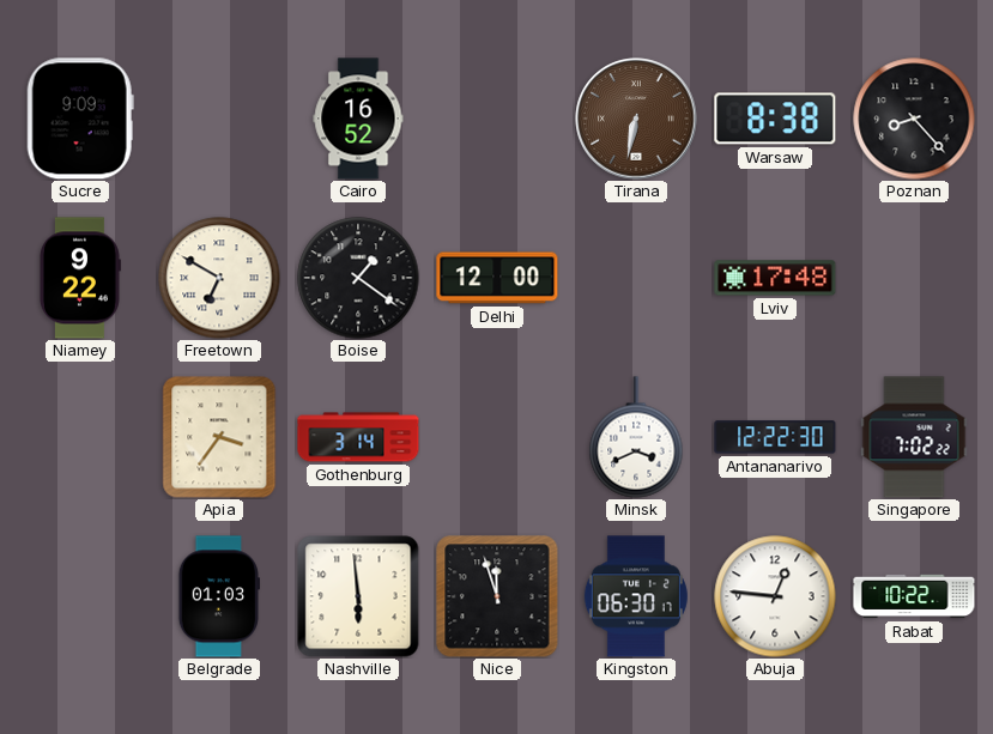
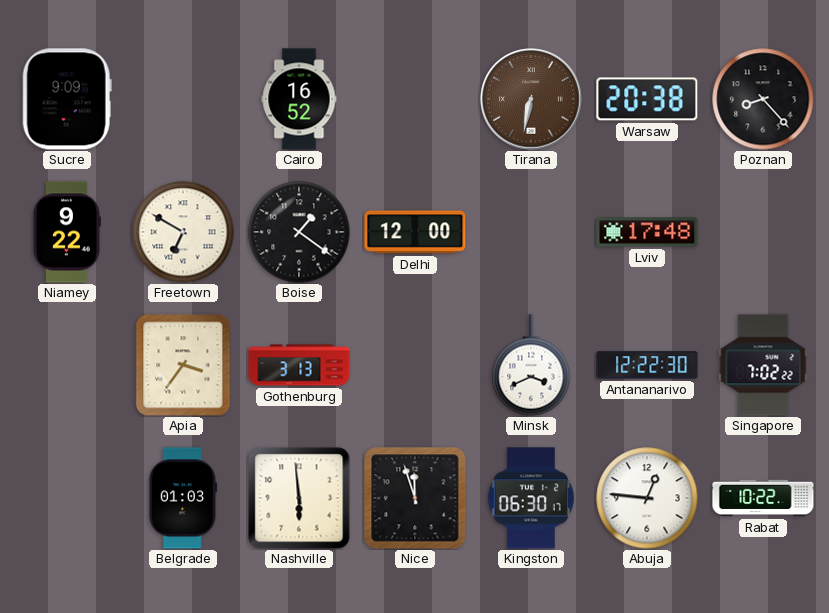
Warsaw: 8:38 -> 20:38
Gothenburg: 3:14 -> 3:13
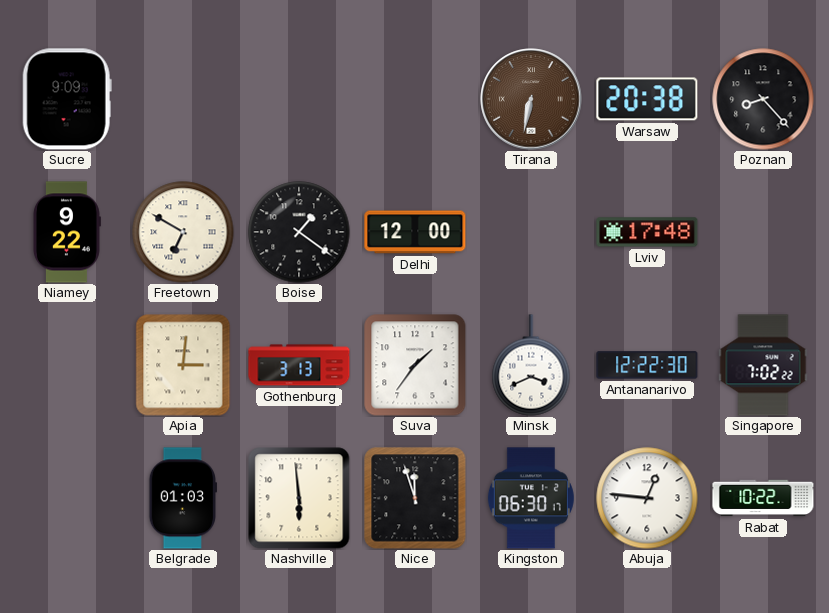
Cairo: 16:52 -> none
Apia: 3:36 -> 3:01
Suva: none -> 1:36
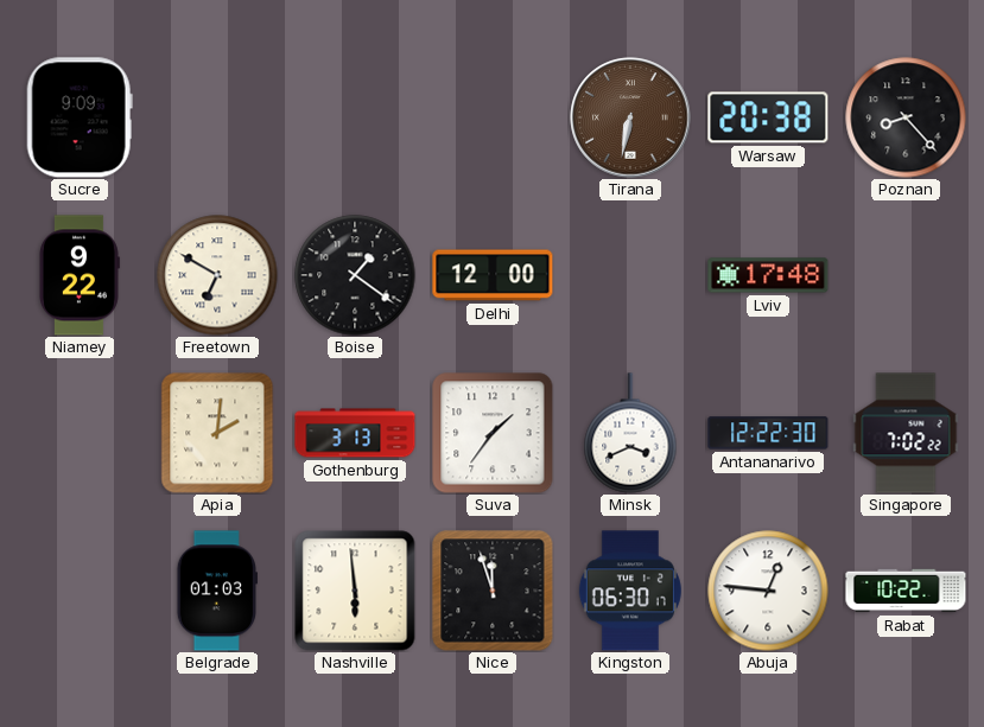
Apia: 3:01 -> 2:01
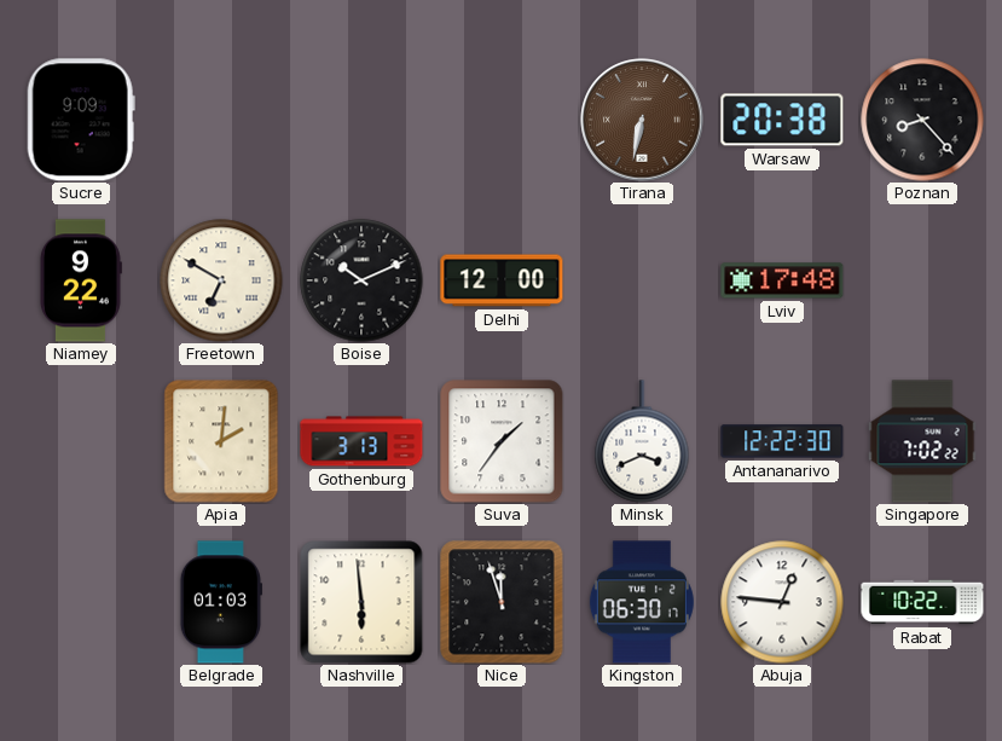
Boise: 1:21 -> 10:11
